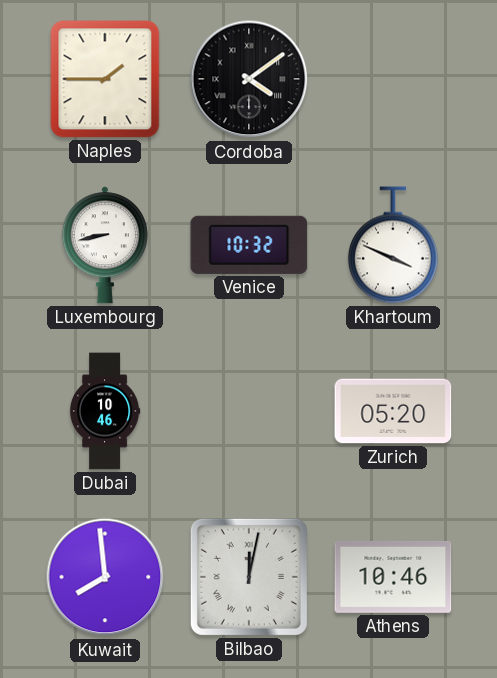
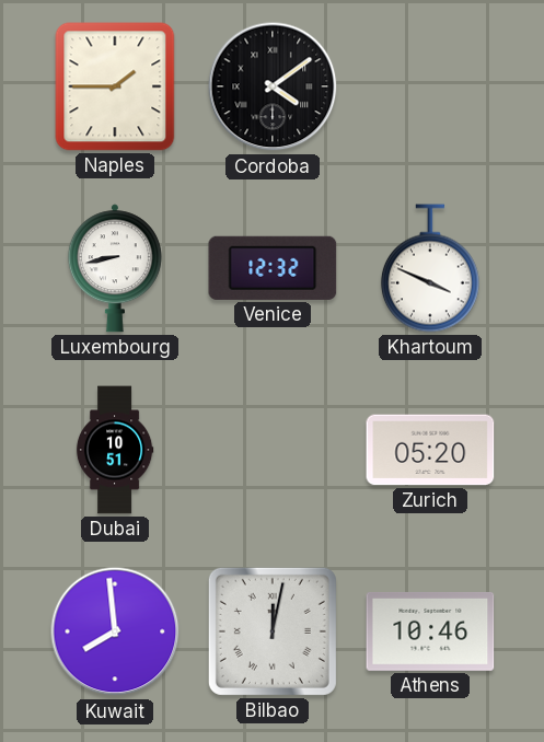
Venice: 10:32 -> 12:32
Dubai: 10:46 -> 10:51
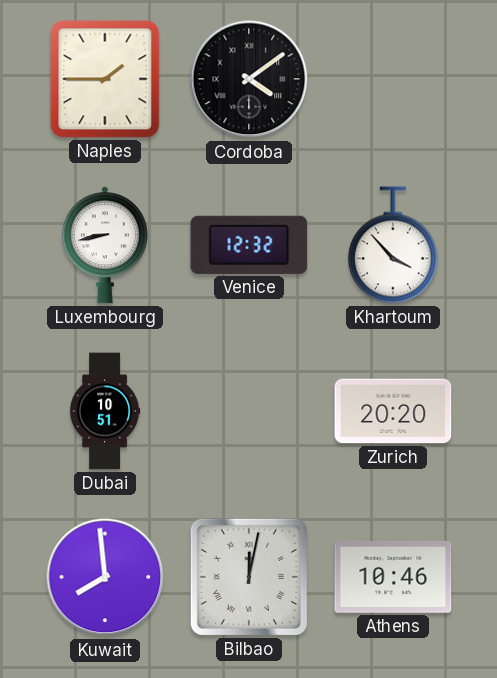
Khartoum: 3:49 -> 3:53
Zurich: 05:20 -> 20:20
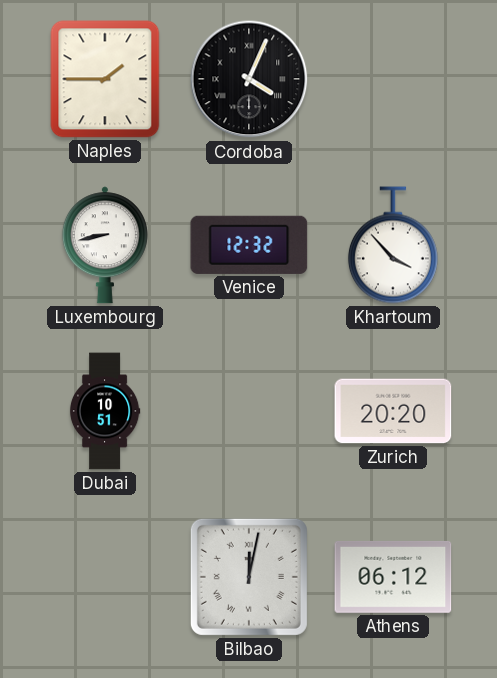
Cordoba: 4:09 -> 4:04
Kuwait: 7:59 -> none
Athens: 10:46 -> 06:12
